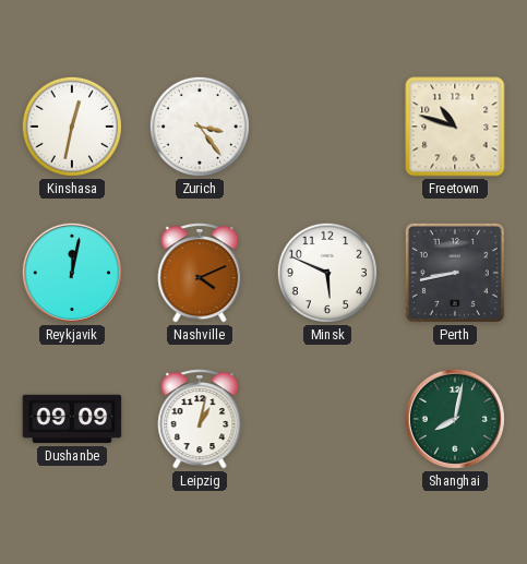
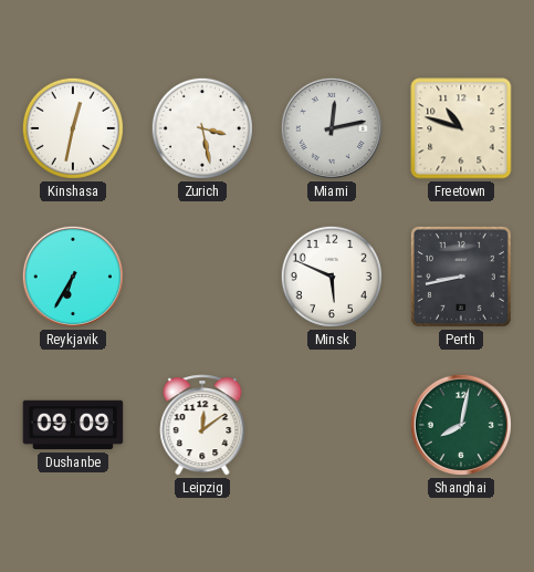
Zurich: 3:24 -> 3:28
Miami: none -> 12:13
Reykjavik: 12:02 -> 6:35
Nashville: 4:11 -> none
Leipzig: 1:02 -> 12:09
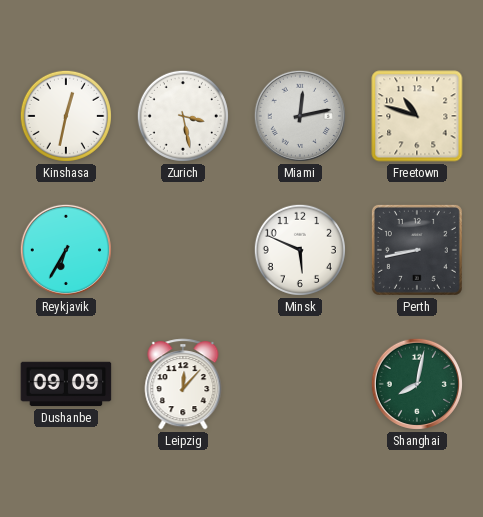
Leipzig: 12:09 -> 12:07
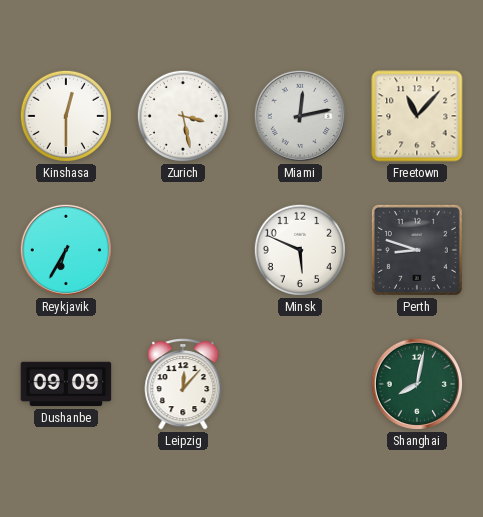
Kinshasa: 12:32 -> 12:30
Freetown: 10:48 -> 11:07
Perth: 8:43 -> 8:48
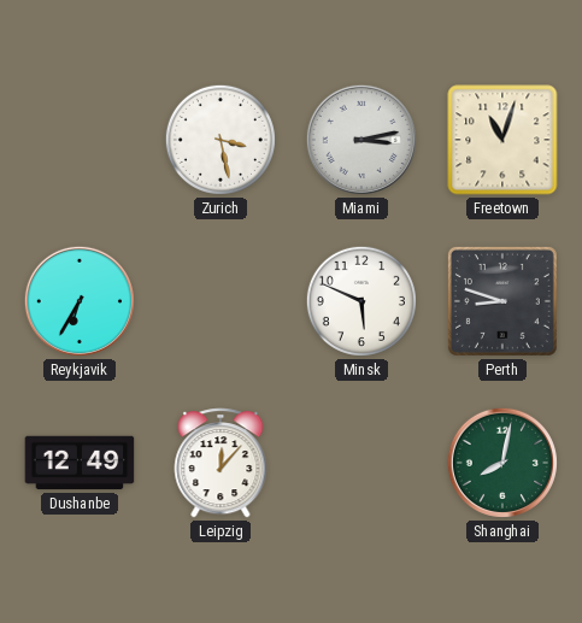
Kinshasa: 12:30 -> none
Miami: 12:13 -> 3:13
Freetown: 11:07 -> 11:03
Dushanbe: 09:09 -> 12:49
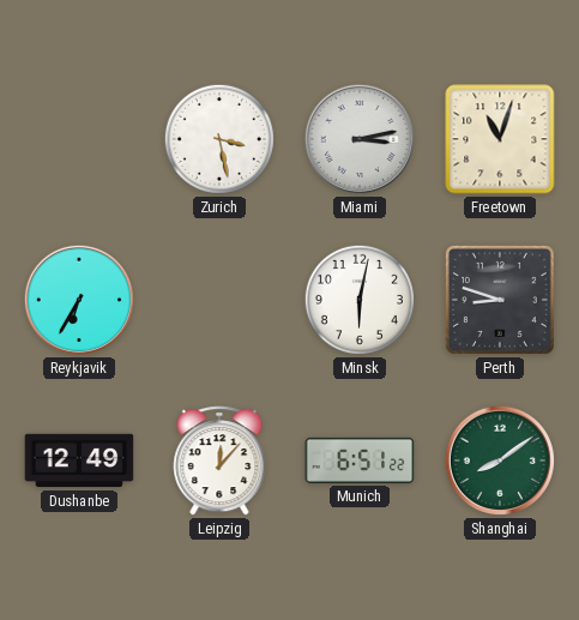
Minsk: 5:49 -> 6:02
Munich: none -> 6:51
Shanghai: 8:02 -> 8:09
